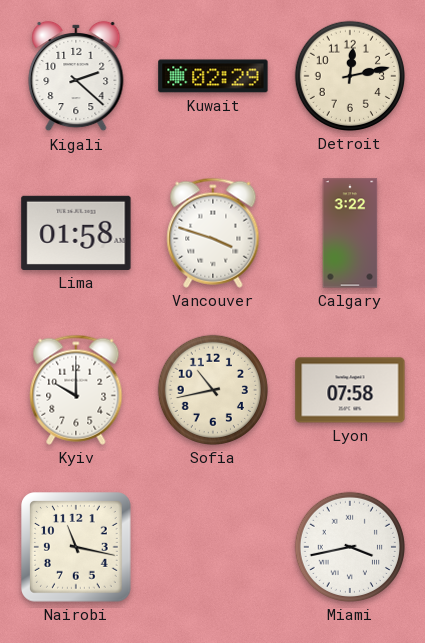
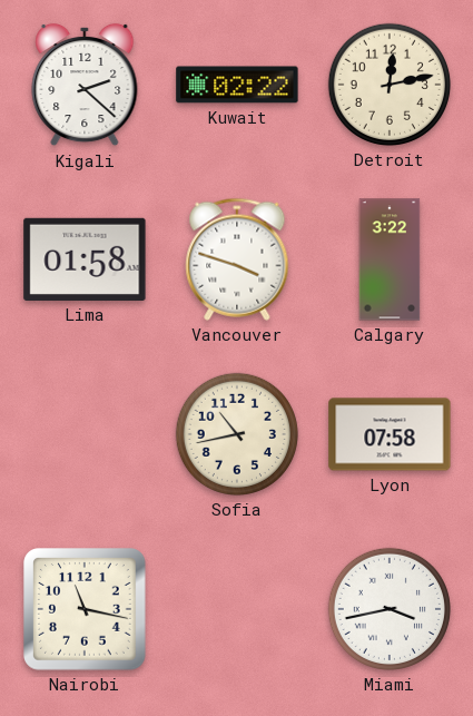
Kuwait: 02:29 -> 02:22
Kyiv: 10:00 -> none
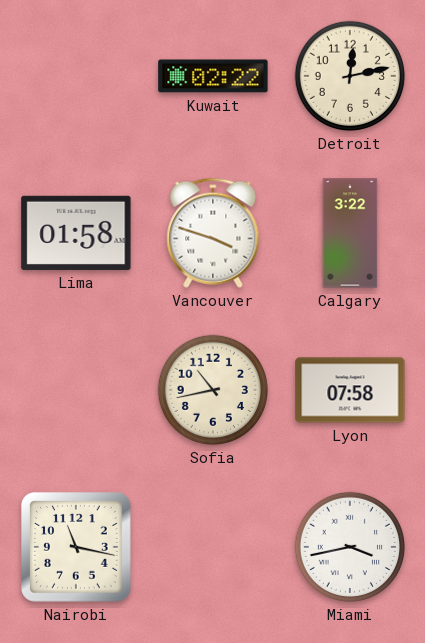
Kigali: 2:22 -> none
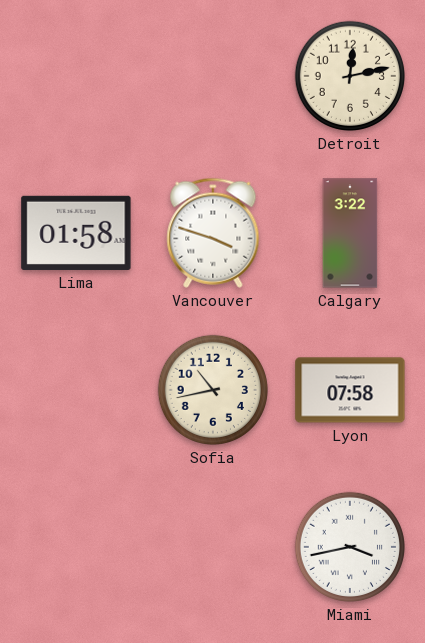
Kuwait: 02:22 -> none
Nairobi: 11:17 -> none
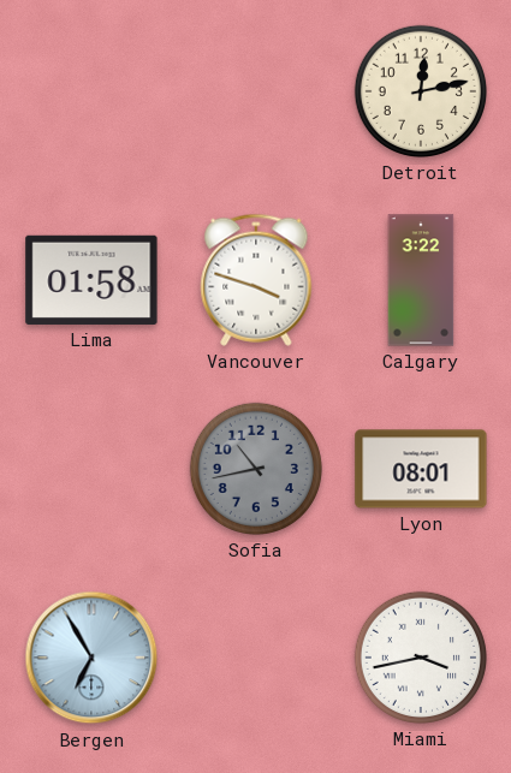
Sofia dial: cream -> grey
Lyon: 07:58 -> 08:01
Bergen: none -> 6:55
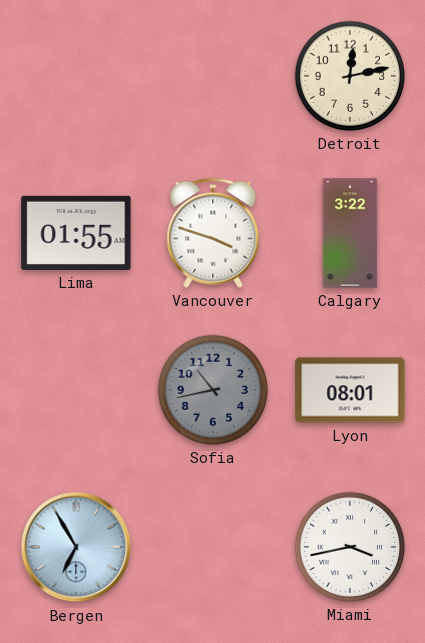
Lima: 01:58 -> 01:55
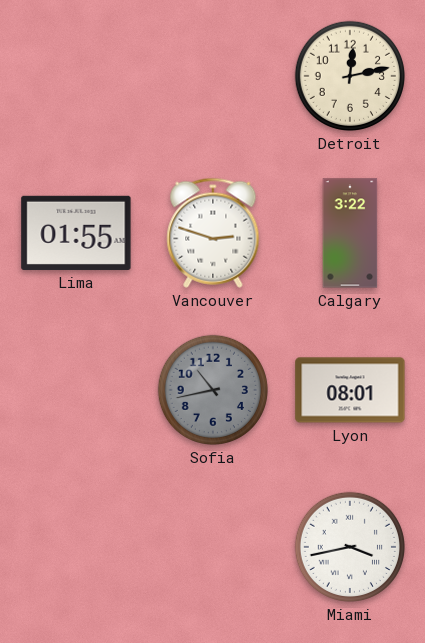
Vancouver: 3:48 -> 2:48
Bergen: 6:55 -> none
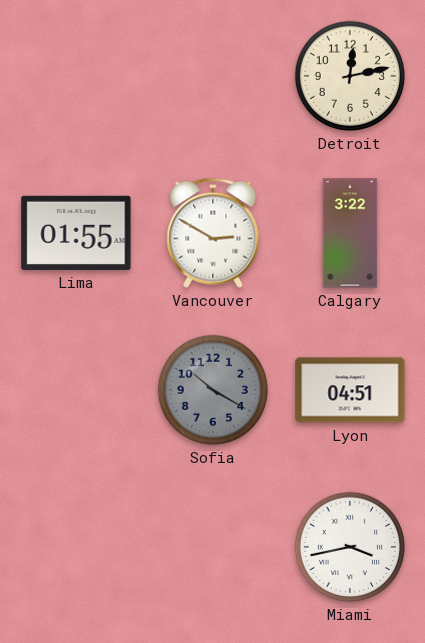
Vancouver: 2:48 -> 2:50
Sofia: 10:43 -> 10:20
Lyon: 08:01 -> 04:51
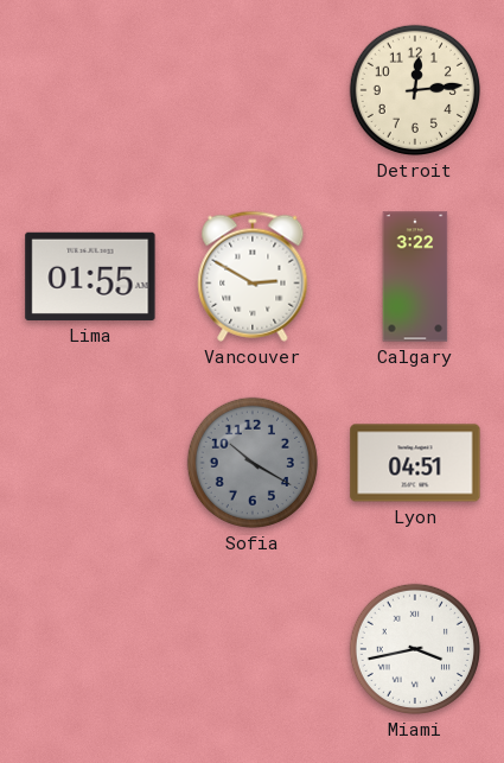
Detroit: 12:13 -> 12:14
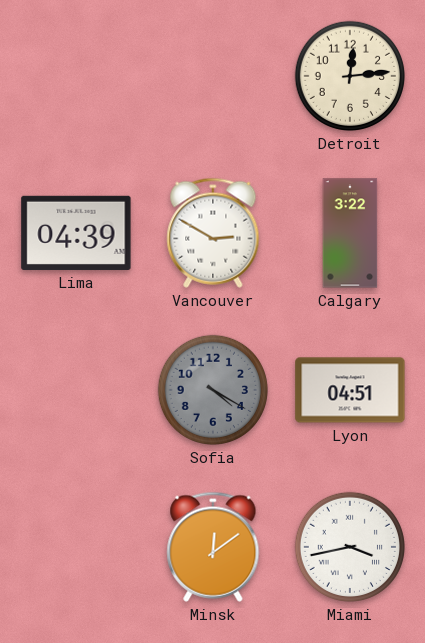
Lima: 01:55 -> 04:39
Sofia: 10:20 -> 4:20
Minsk: none -> 12:09
